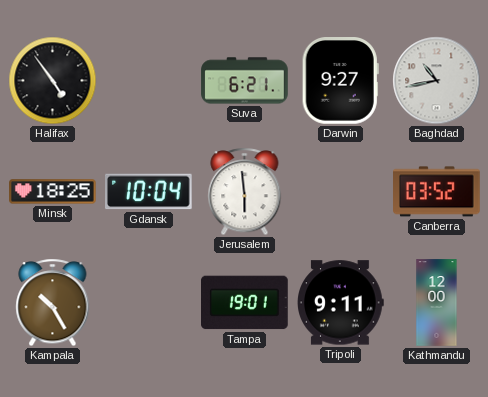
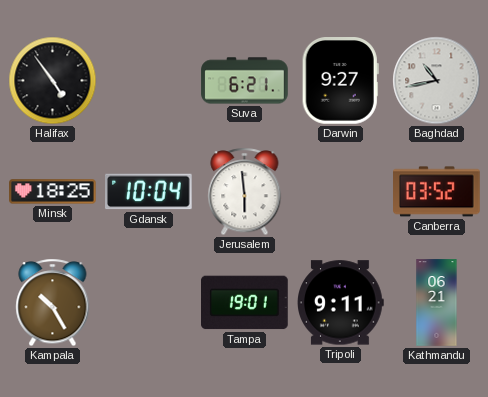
Kathmandu: 12:00 -> 06:21
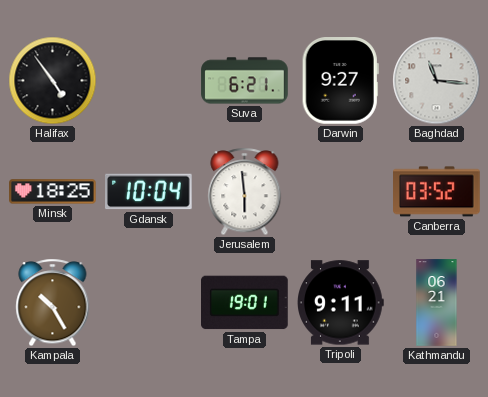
Baghdad: 10:43 -> 11:16
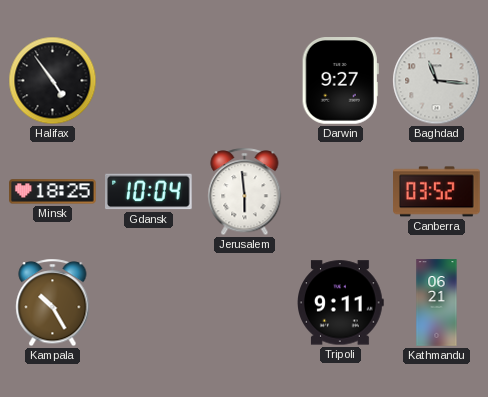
Suva: 6:21 -> none
Tampa: 19:01 -> none
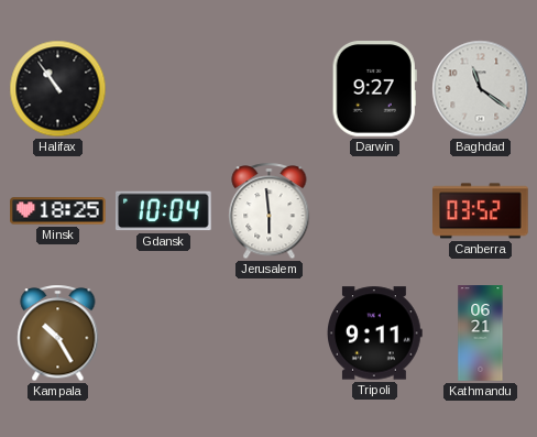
Halifax: 4:54 -> 10:54
Baghdad: 11:16 -> 11:21
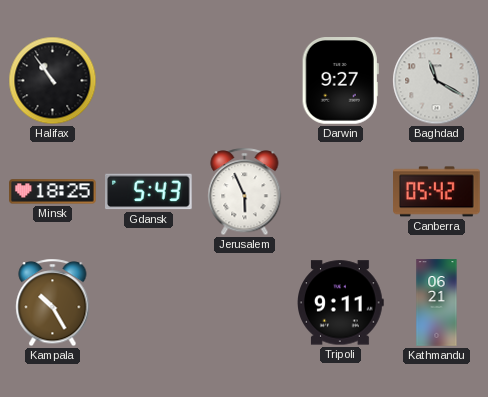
Baghdad: 11:21 -> 11:20
Gdansk: 10:04 -> 5:43
Jerusalem: 5:59 -> 5:56
Canberra: 03:52 -> 05:42
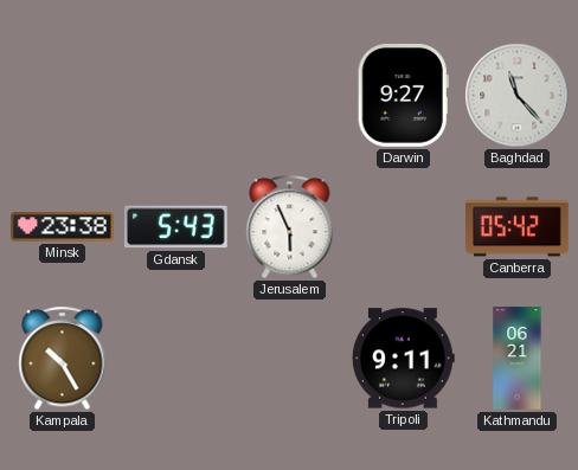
Halifax: 10:54 -> none
Baghdad: 11:20 -> 11:23
Minsk: 18:25 -> 23:38
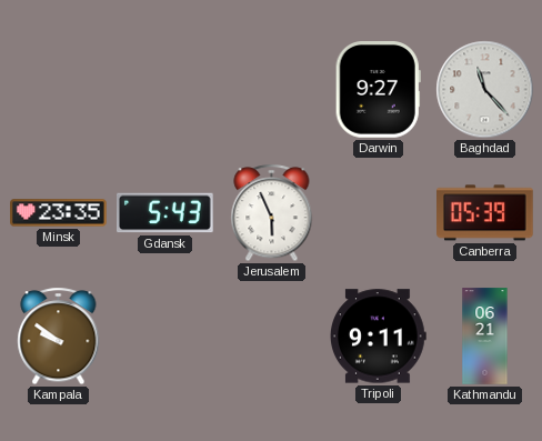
Minsk: 23:38 -> 23:35
Canberra: 05:42 -> 05:39
Kampala: 10:25 -> 9:51
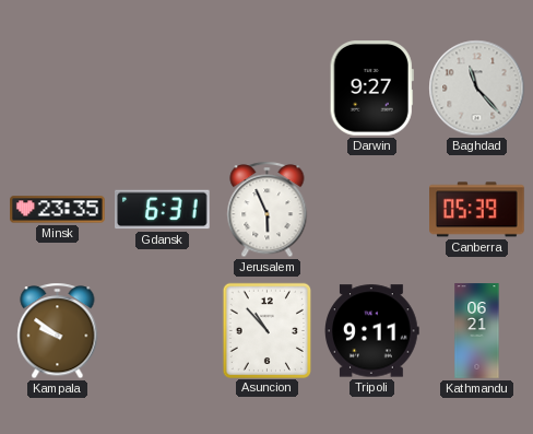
Gdansk: 5:43 -> 6:31
Asuncion: none -> 10:53
